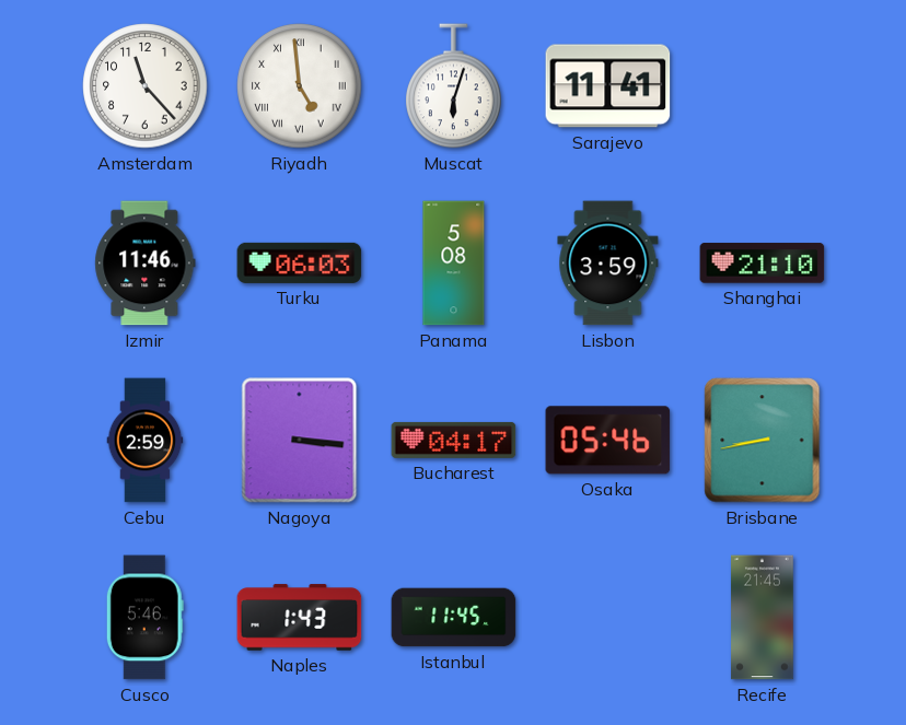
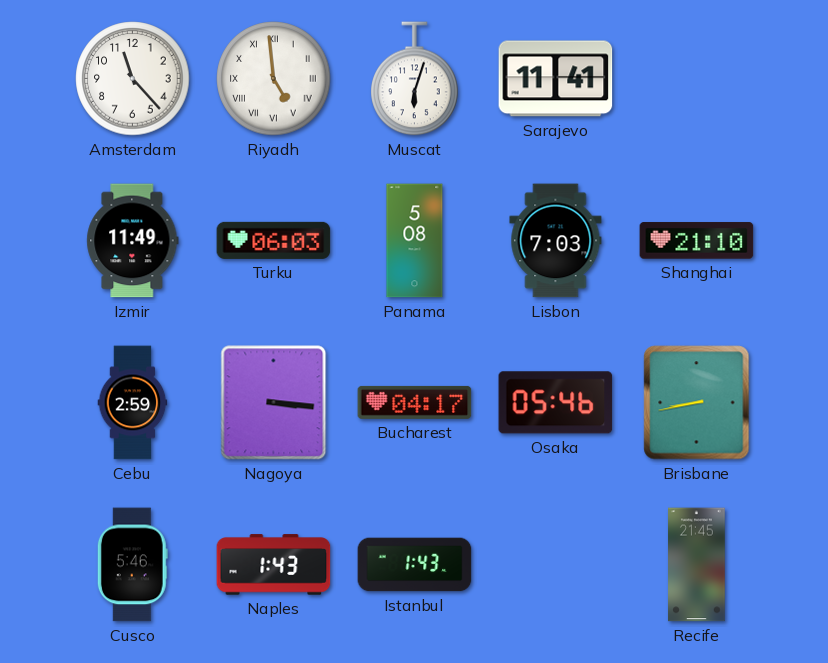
Izmir: 11:46 -> 11:49
Lisbon: 3:59 -> 7:03
Istanbul: 11:45 -> 1:43
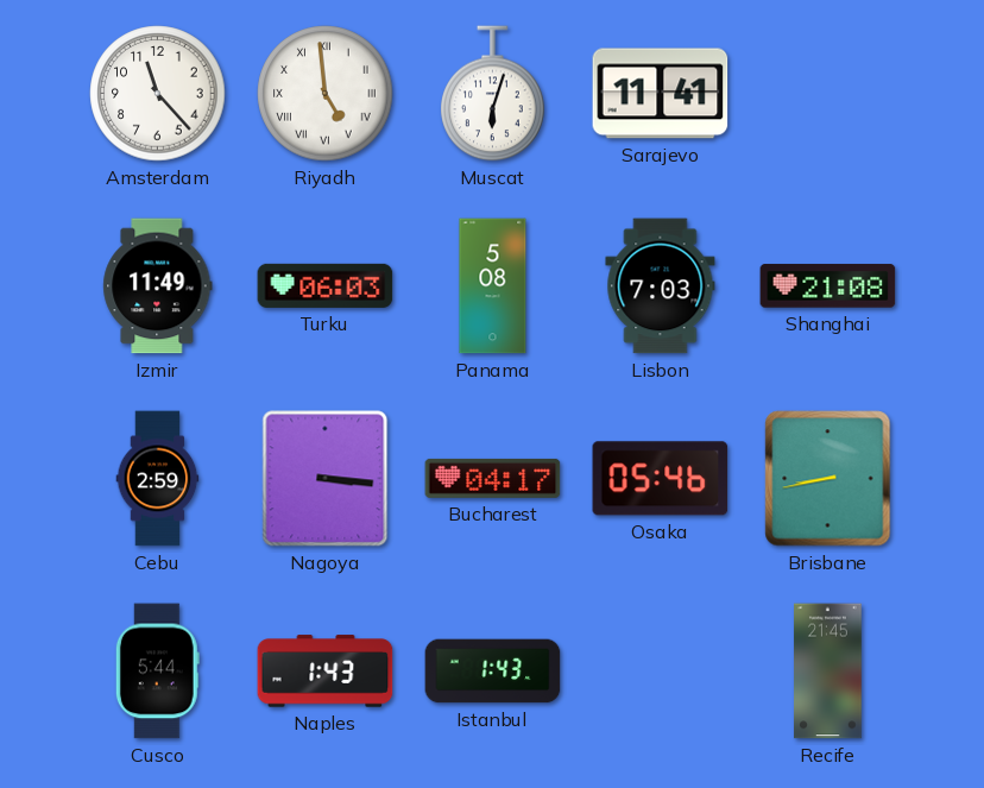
Shanghai: 21:10 -> 21:08
Cusco: 5:46 -> 5:44
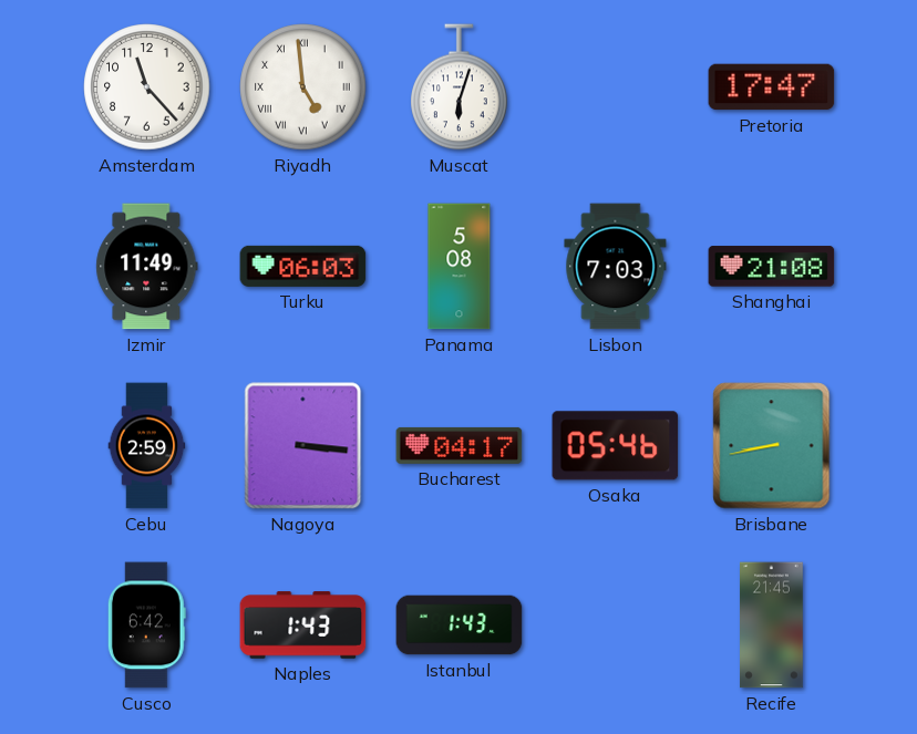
Sarajevo: 11:41 -> none
Pretoria: none -> 17:47
Cusco: 5:44 -> 6:42
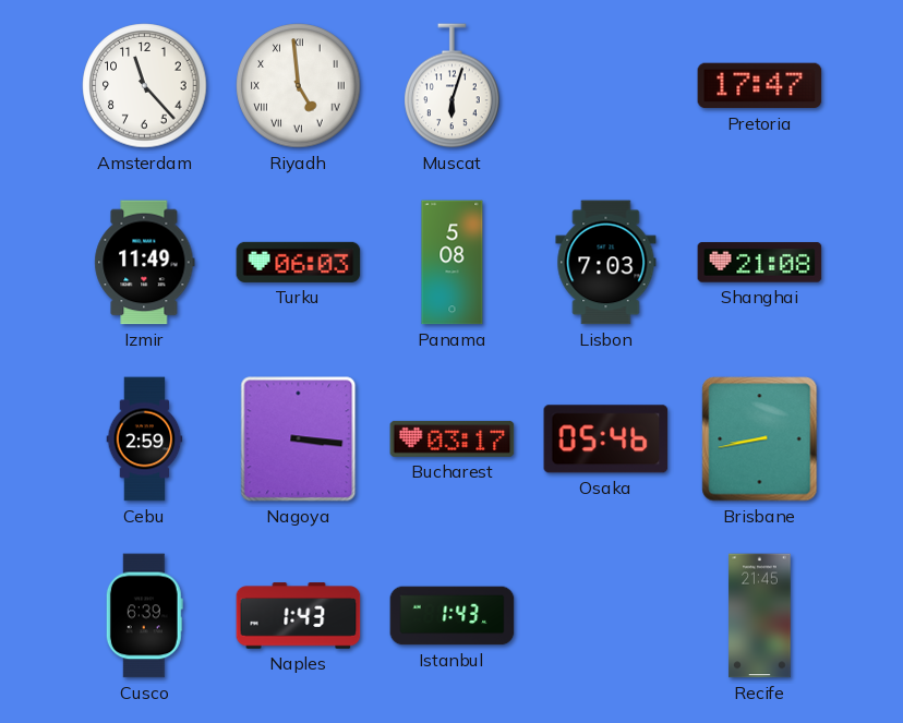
Bucharest: 04:17 -> 03:17
Cusco: 6:42 -> 6:39
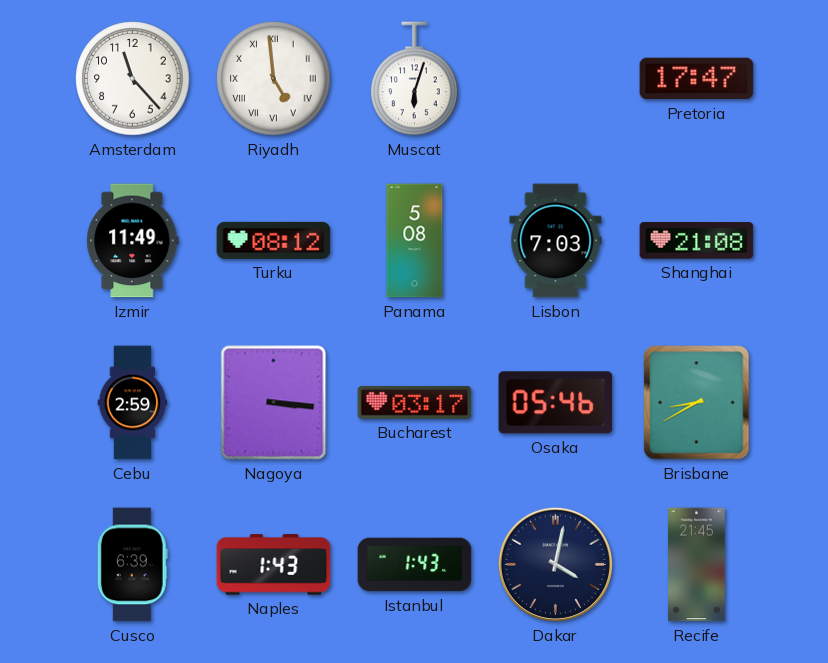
Turku: 06:03 -> 08:12
Brisbane: 8:43 -> 8:40
Dakar: none -> 4:02
